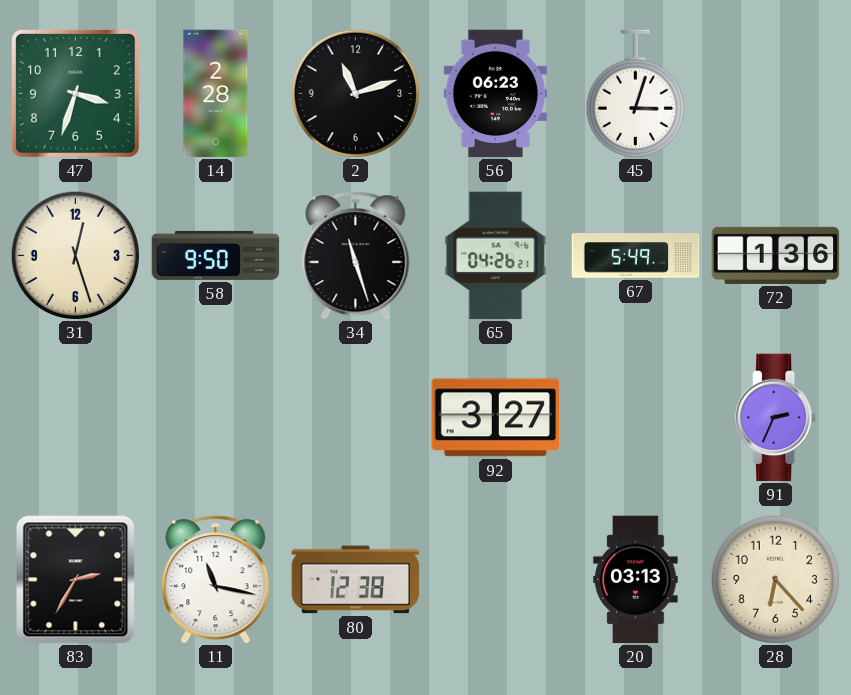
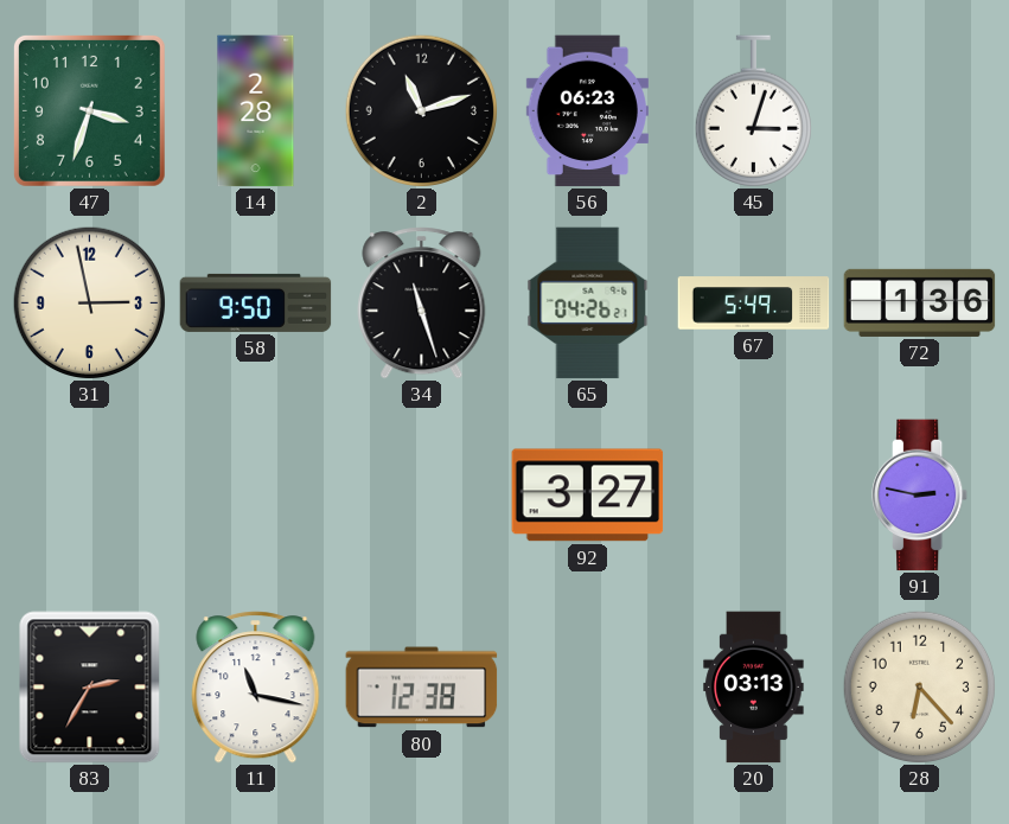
31: 12:27 -> 2:58
91: 2:34 -> 2:47
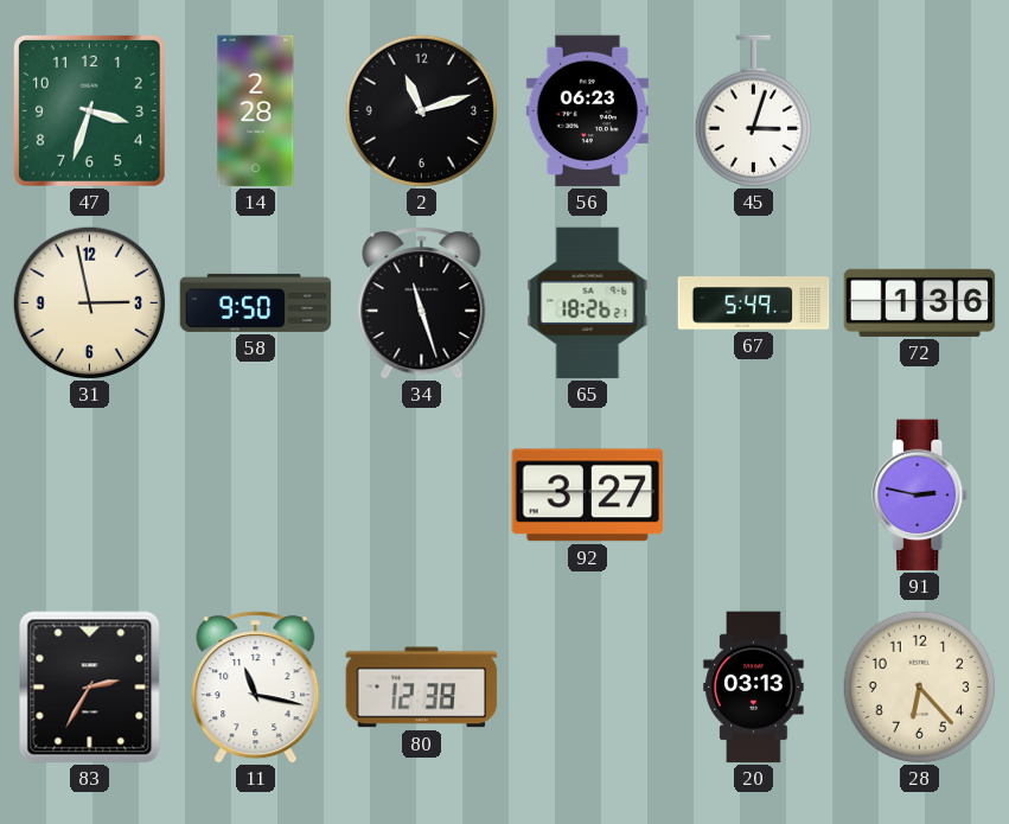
65: 04:26 -> 18:26
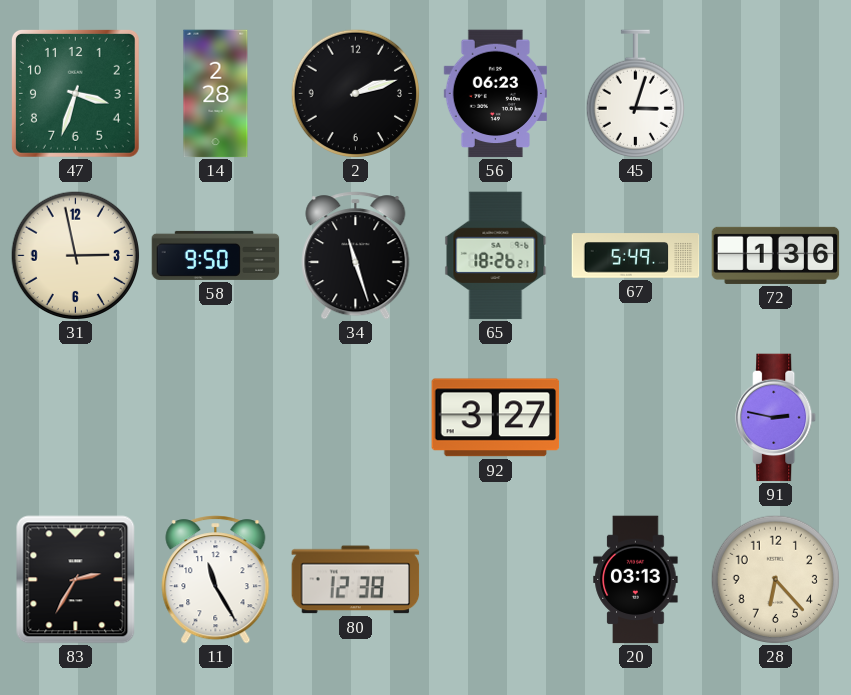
2: 11:12 -> 2:12
11: 11:17 -> 11:25
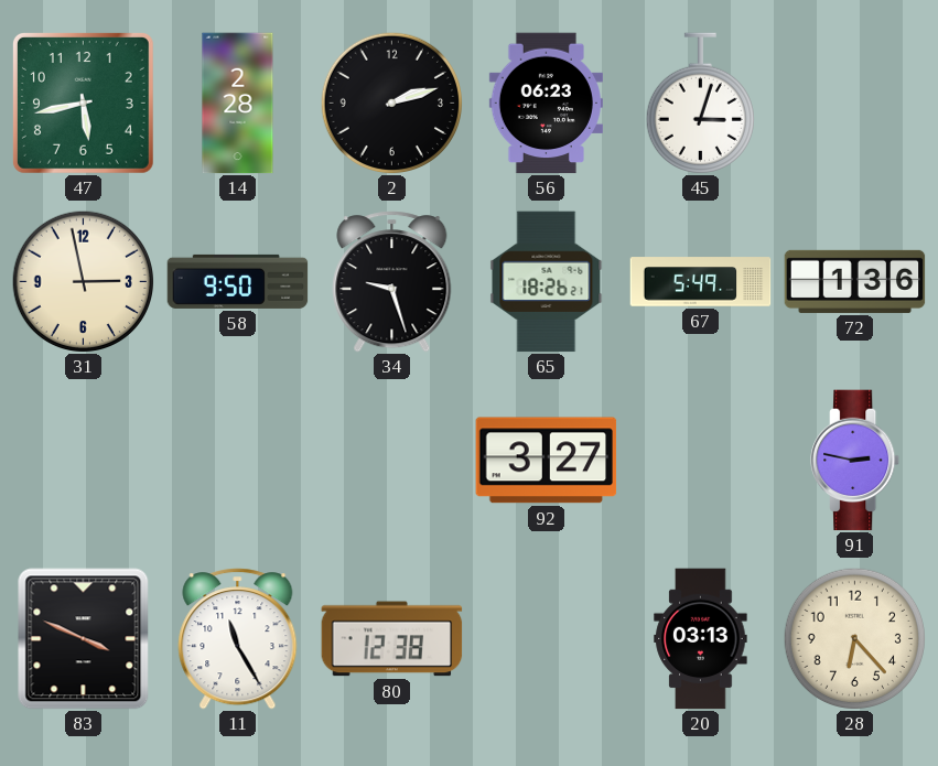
47: 3:33 -> 5:43
34: 11:27 -> 9:27
83: 2:35 -> 3:49
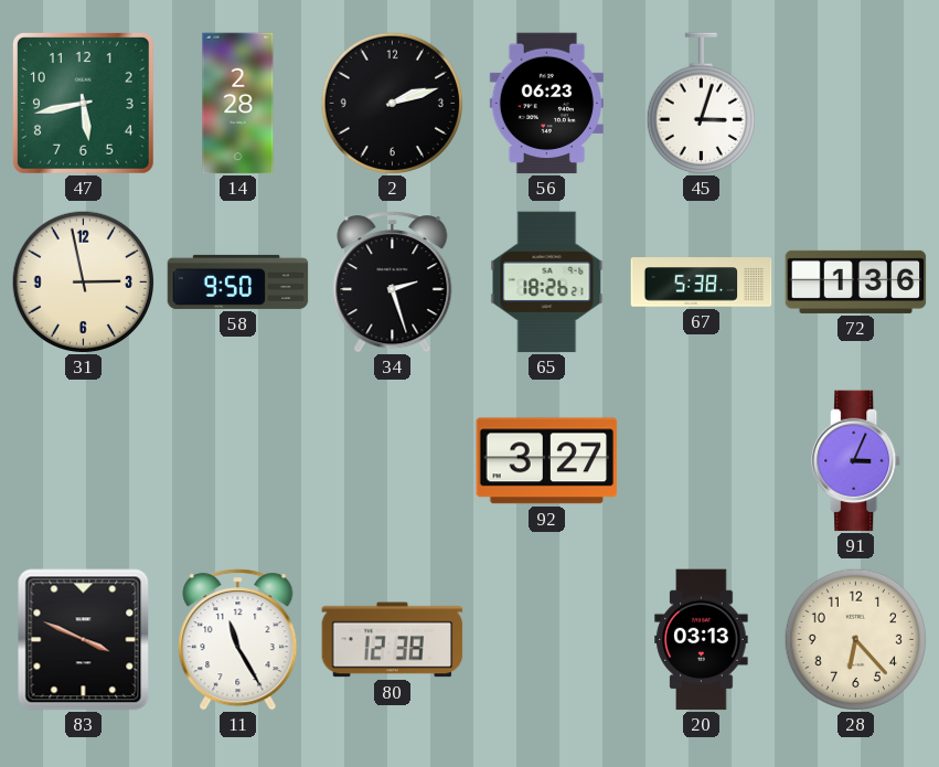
34: 9:27 -> 2:27
67: 5:49 -> 5:38
91: 2:47 -> 3:04
